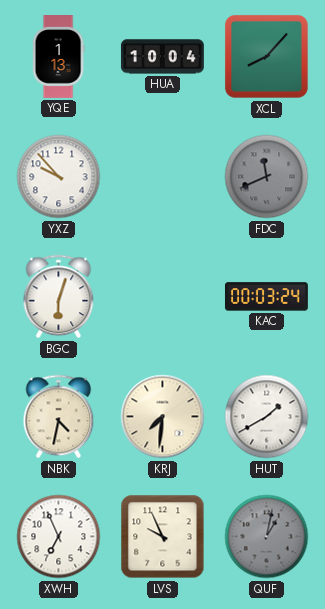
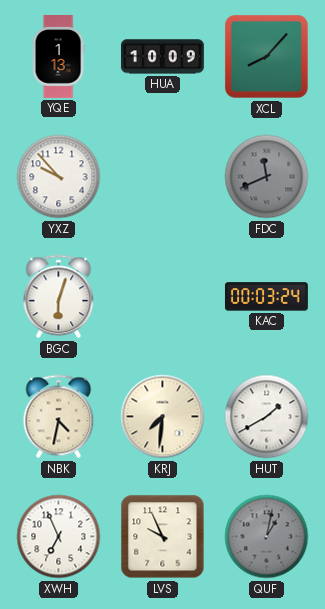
HUA: 10:04 -> 10:09
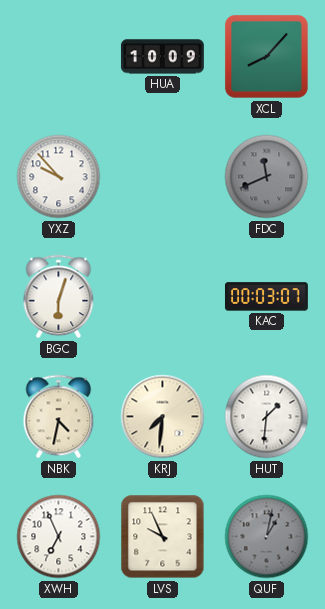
YQE: 1:13 -> none
KAC: 00:03:24 -> 00:03:07
HUT: 1:40 -> 1:31
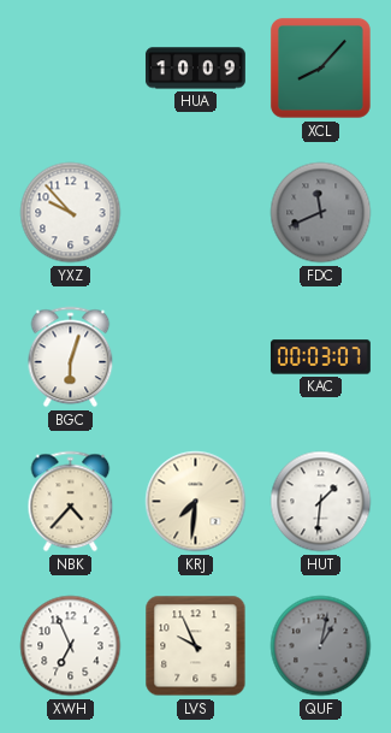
NBK: 4:32 -> 4:37
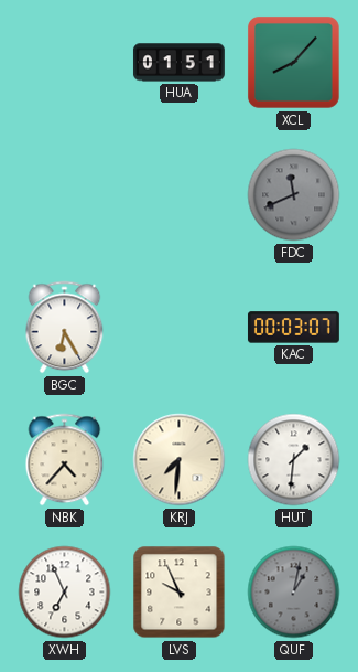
HUA: 10:09 -> 01:51
YXZ: 9:53 -> none
BGC: 6:03 -> 6:25
